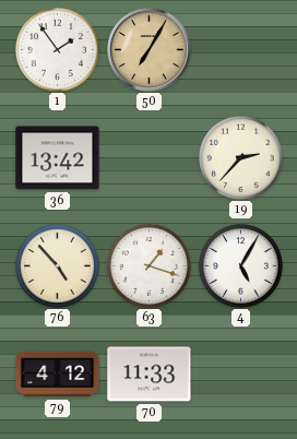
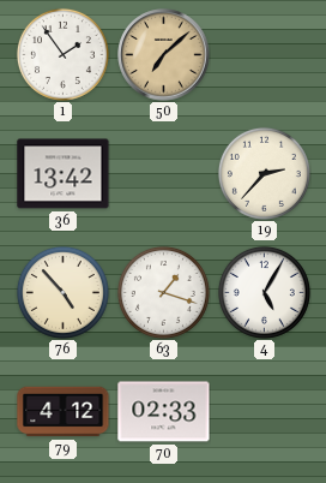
50: 7:05 -> 7:08
70: 11:33 -> 02:33
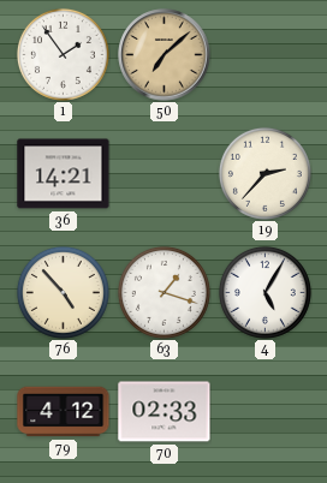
36: 13:42 -> 14:21
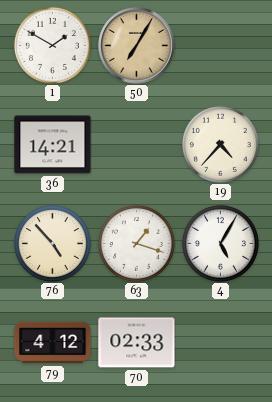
1: 1:54 -> 1:50
50: 7:08 -> 7:05
19: 2:37 -> 4:37
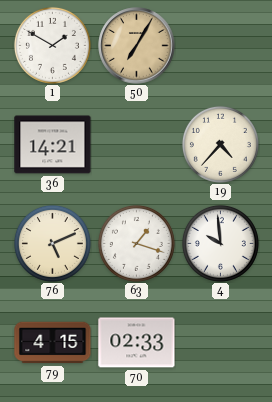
76: 4:53 -> 5:11
4: 5:05 -> 9:59
79: 4:12 -> 4:15
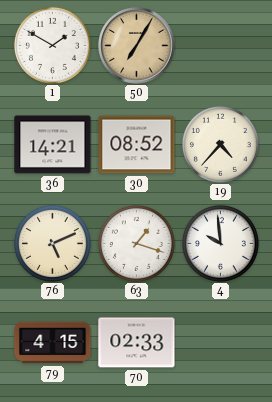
30: none -> 08:52
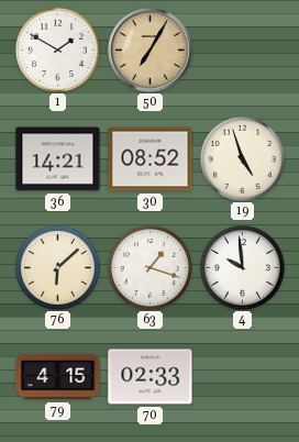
19: 4:37 -> 4:57
76: 5:11 -> 6:08
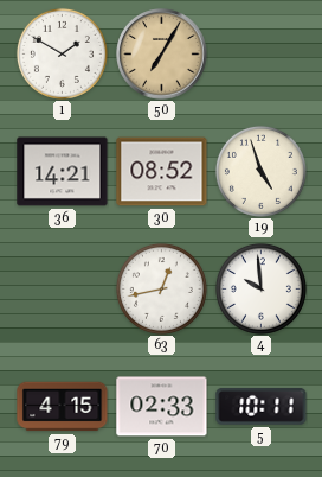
76: 6:08 -> none
63: 1:18 -> 12:43
5: none -> 10:11
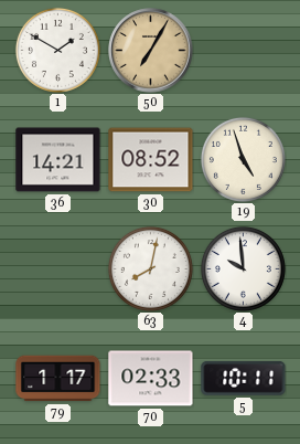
63: 12:43 -> 8:02
79: 4:15 -> 1:17
